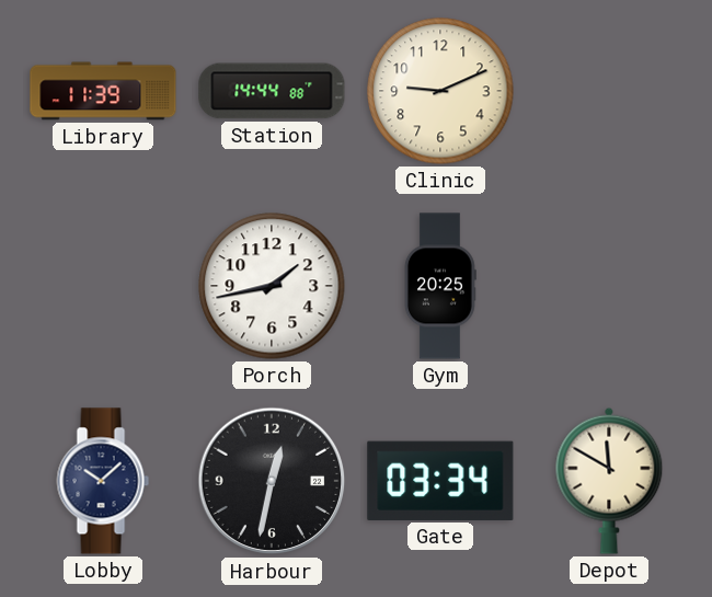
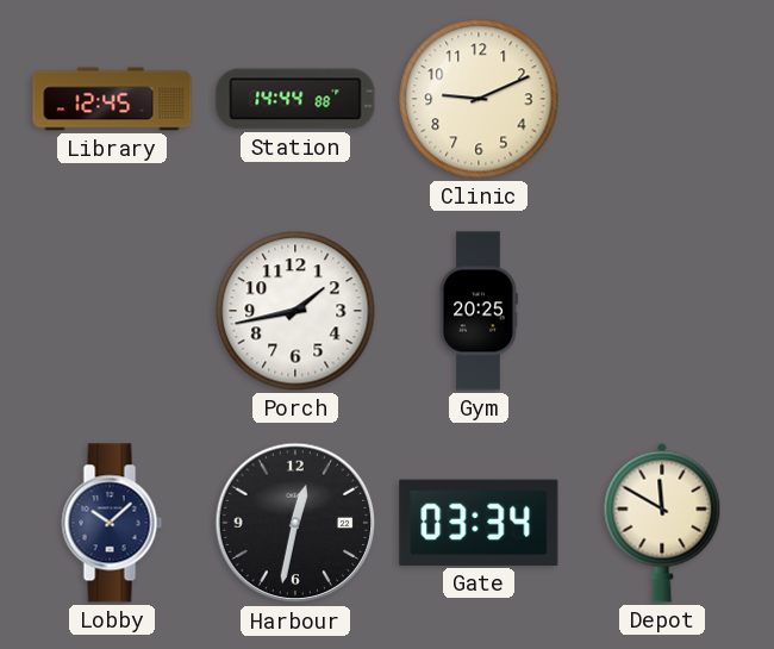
Library: 11:39 -> 12:45
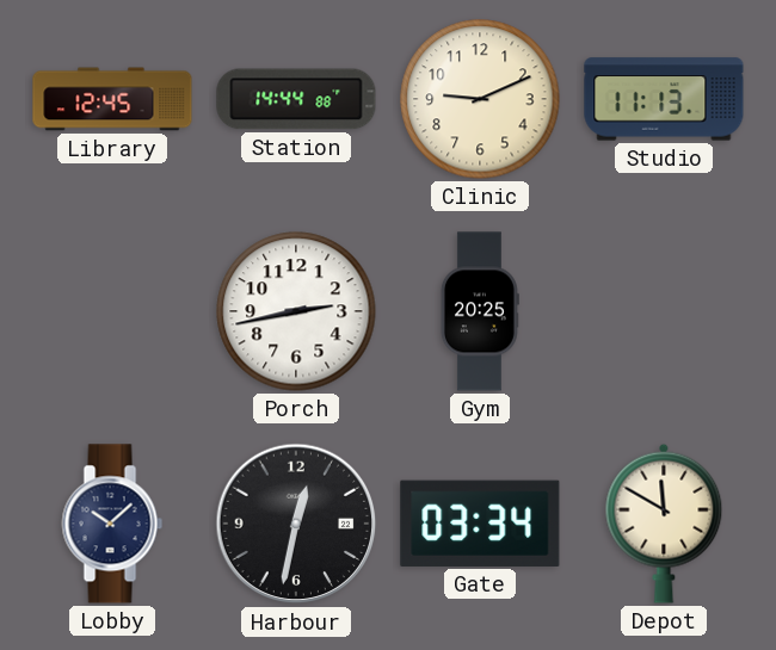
Studio: none -> 11:13
Porch: 1:43 -> 2:43
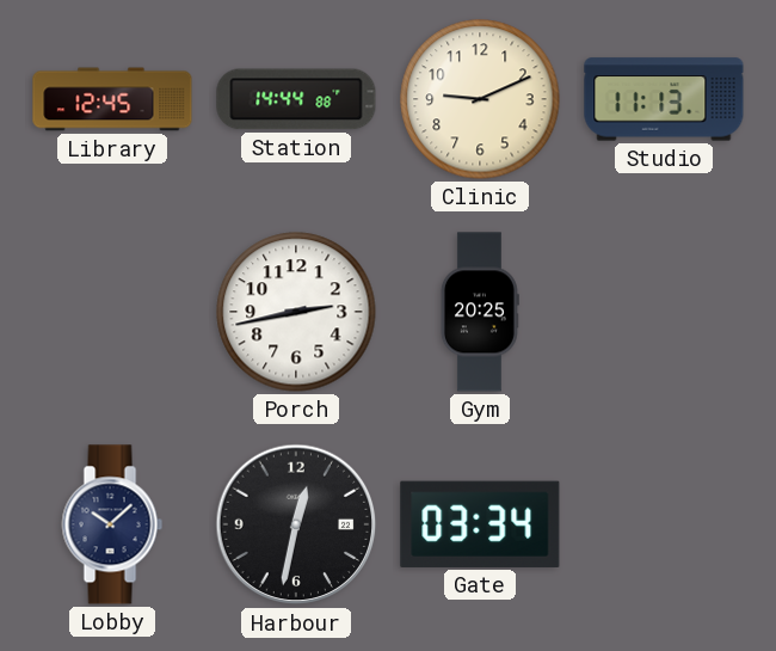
Depot: 11:50 -> none
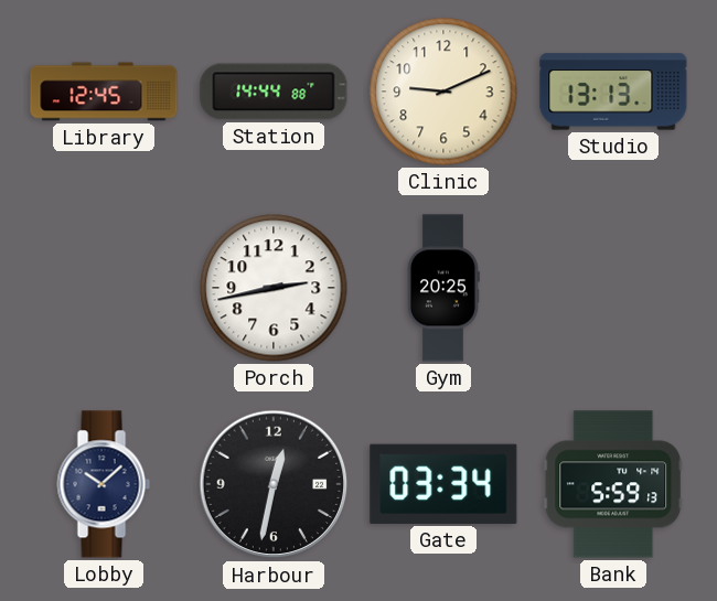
Studio: 11:13 -> 13:13
Bank: none -> 5:59
